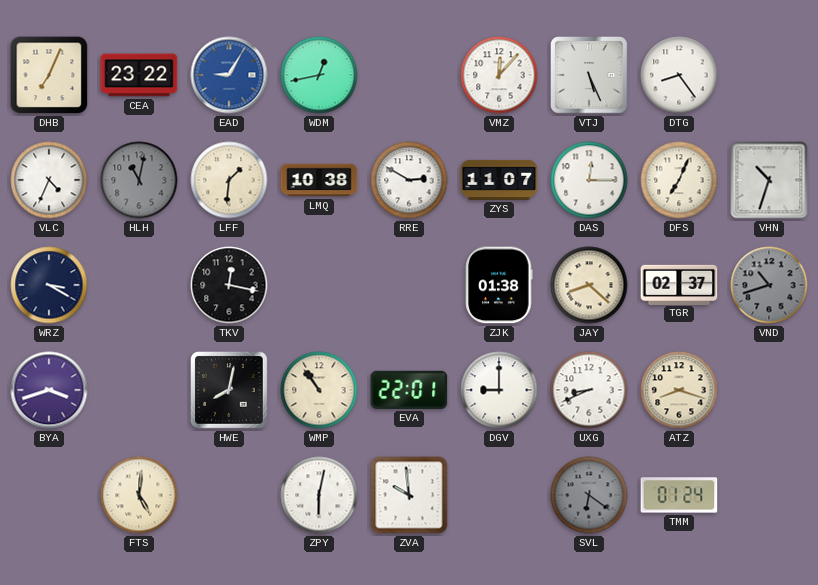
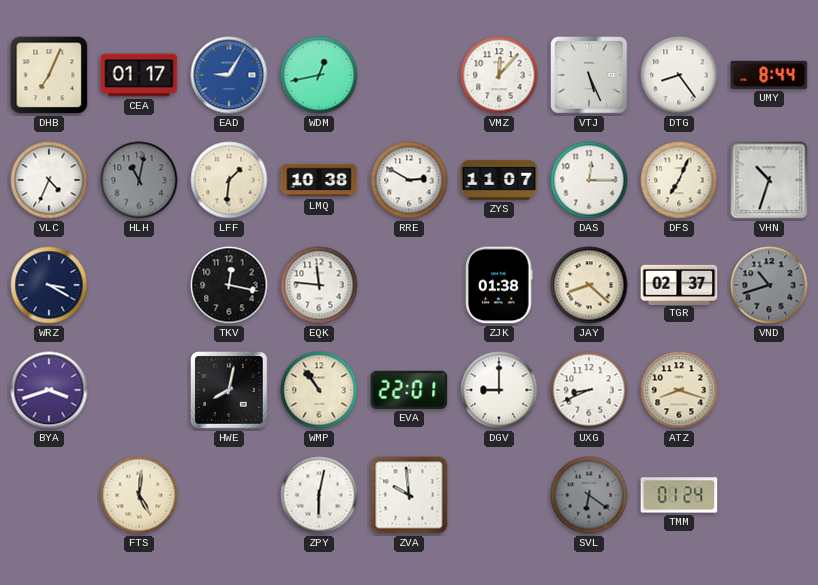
CEA: 23:22 -> 01:17
UMY: none -> 8:44
EQK: none -> 11:46
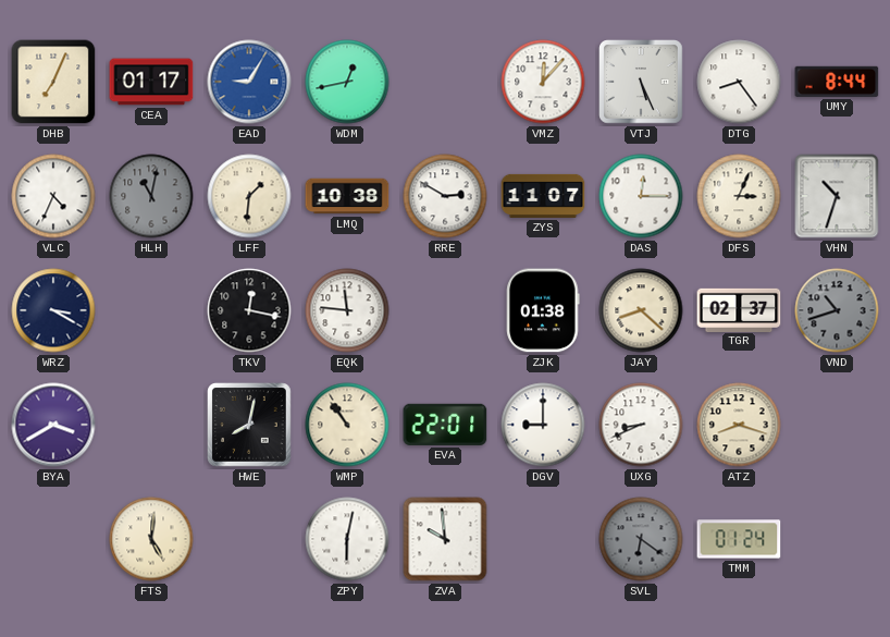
DFS: 7:04 -> 3:04
BYA: 3:42 -> 3:40
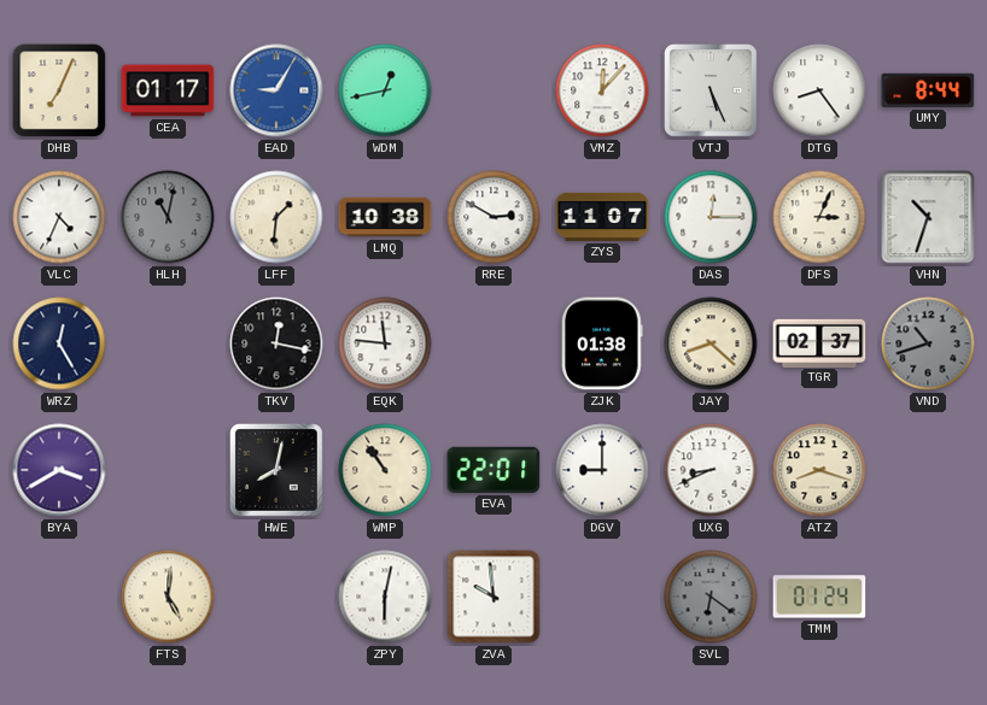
WRZ: 3:20 -> 12:25
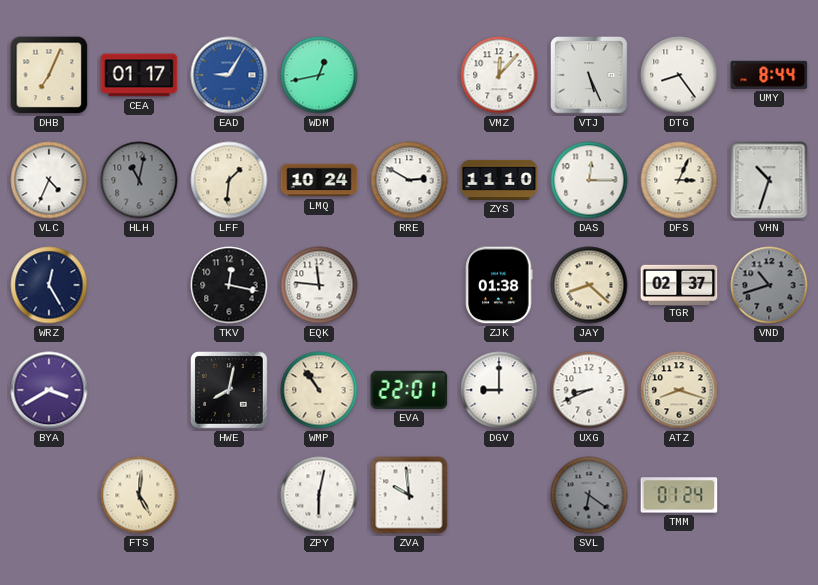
LMQ: 10:38 -> 10:24
ZYS: 11:07 -> 11:10
